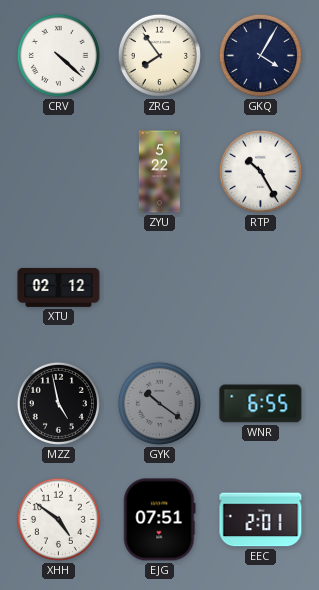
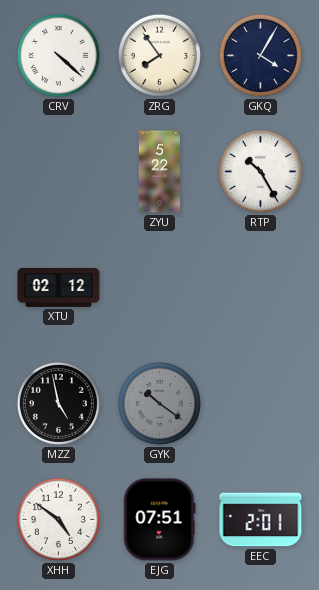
WNR: 6:55 -> none
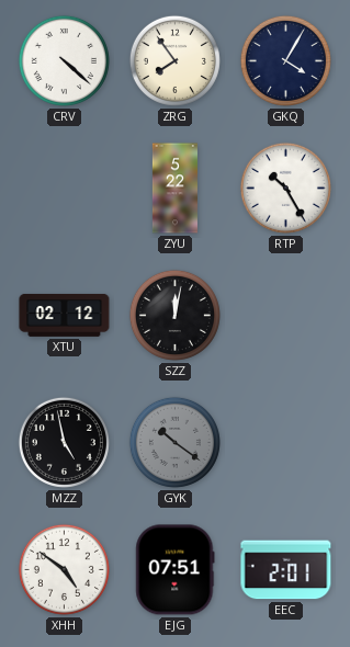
SZZ: none -> 12:02
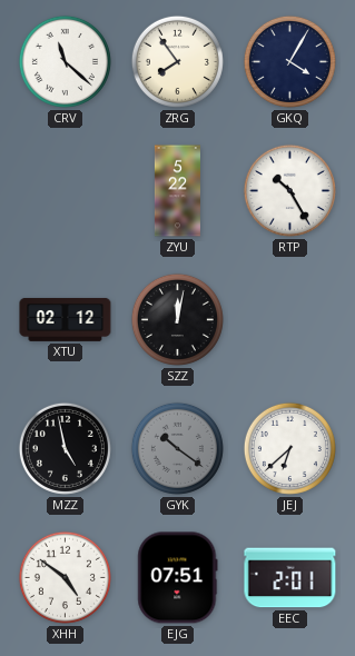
CRV: 4:22 -> 11:22
JEJ: none -> 6:38
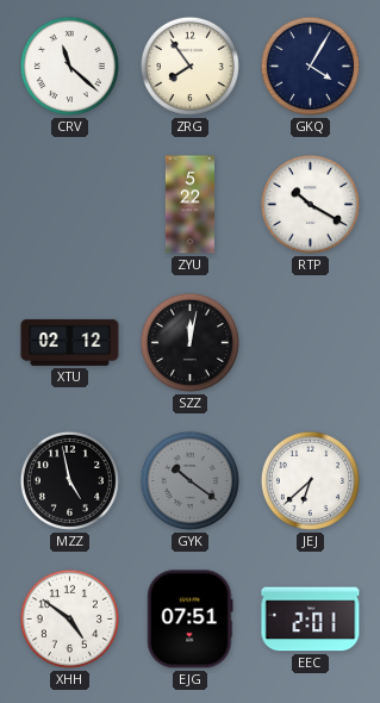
RTP: 10:25 -> 10:20
